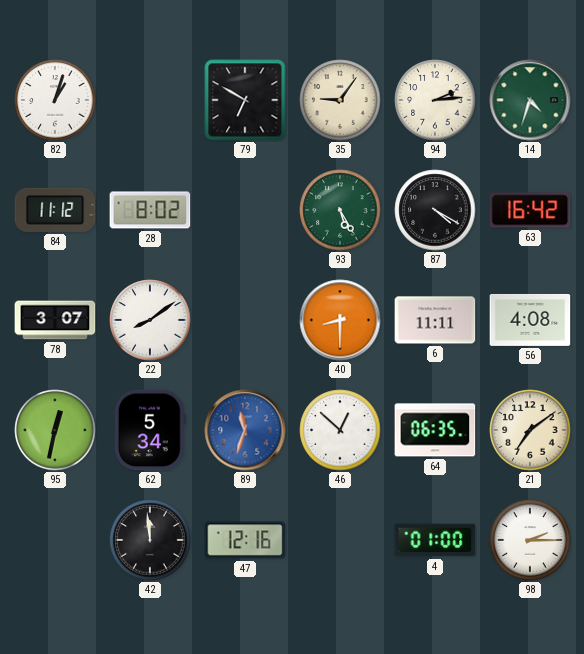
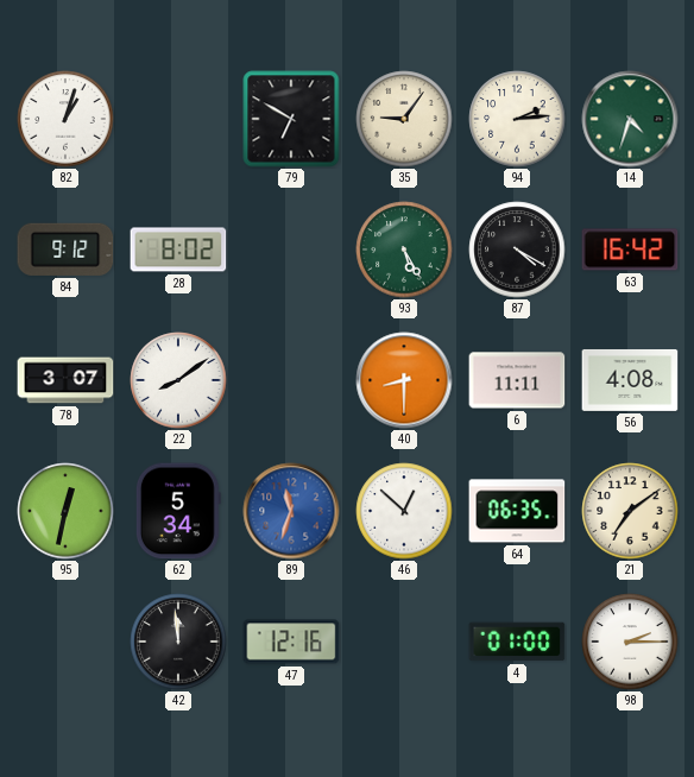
84: 11:12 -> 9:12
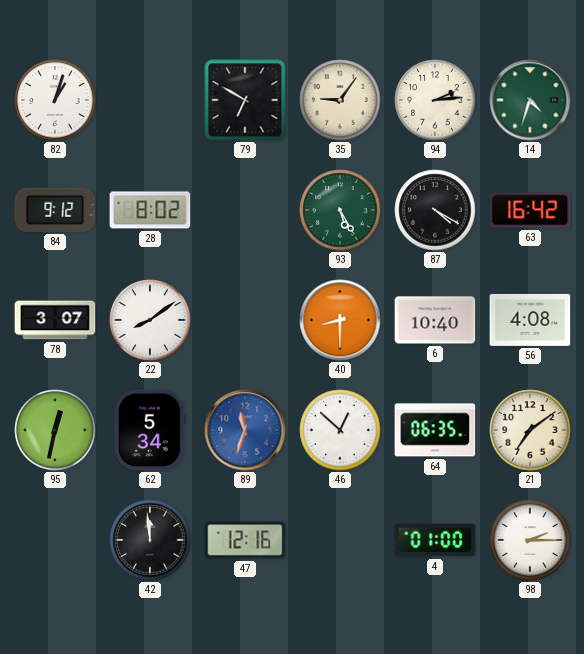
6: 11:11 -> 10:40
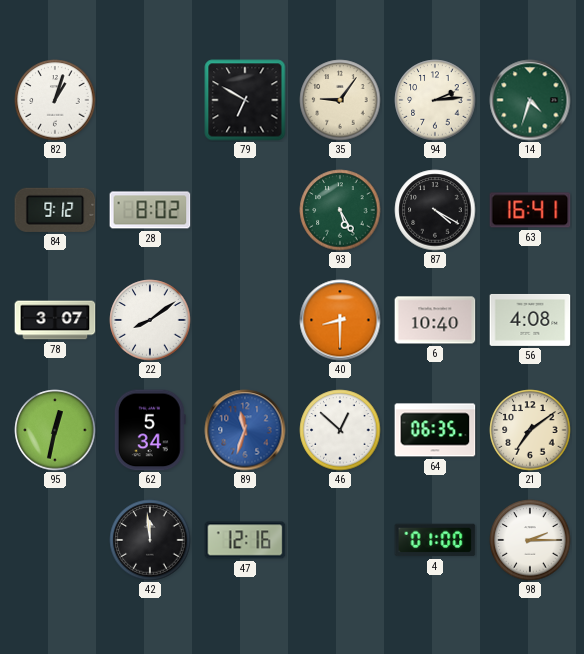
63: 16:42 -> 16:41
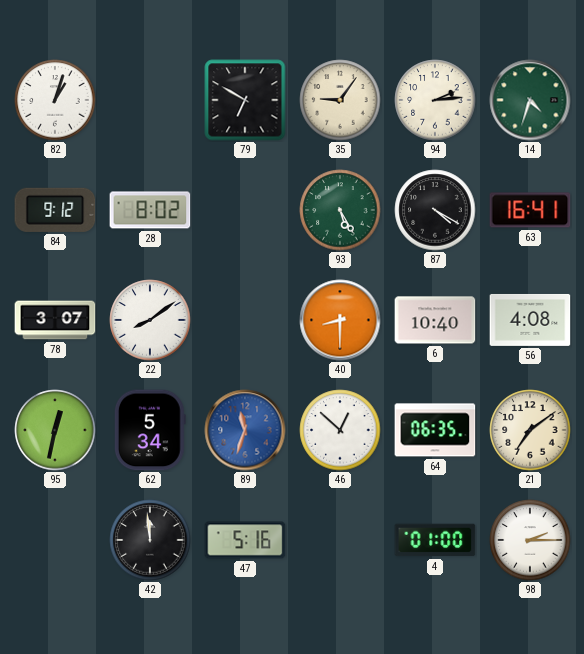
47: 12:16 -> 5:16
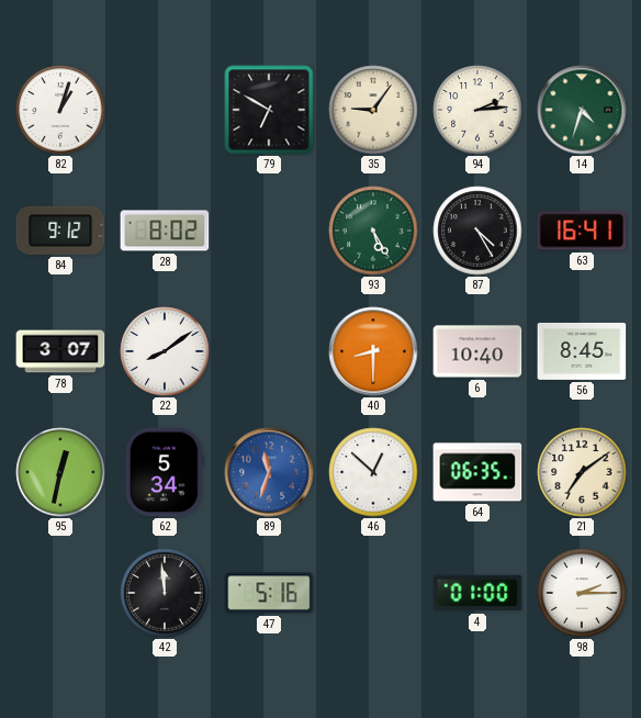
87: 4:20 -> 4:25
56: 4:08 -> 8:45
